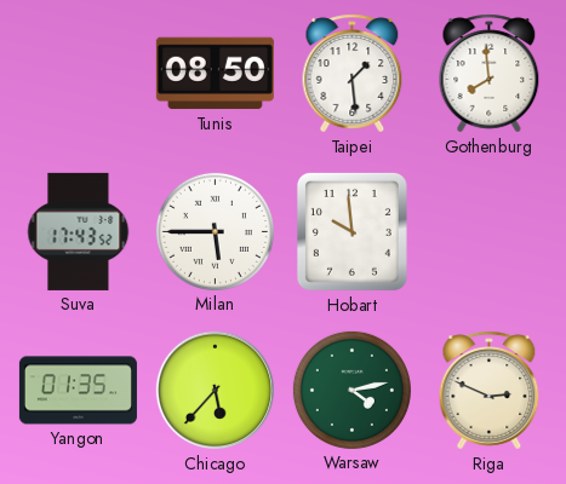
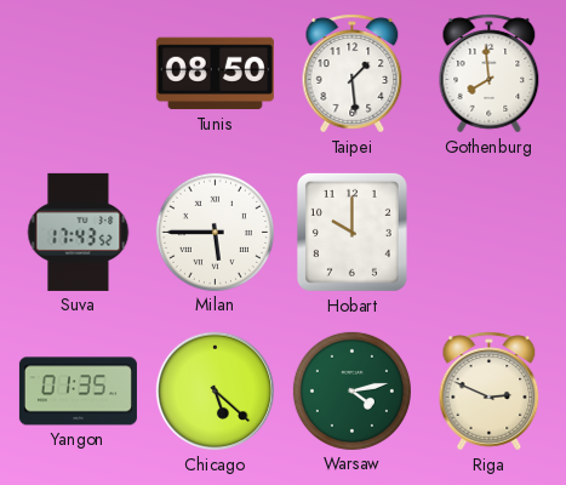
Hobart: 9:59 -> 10:00
Chicago: 5:37 -> 5:22
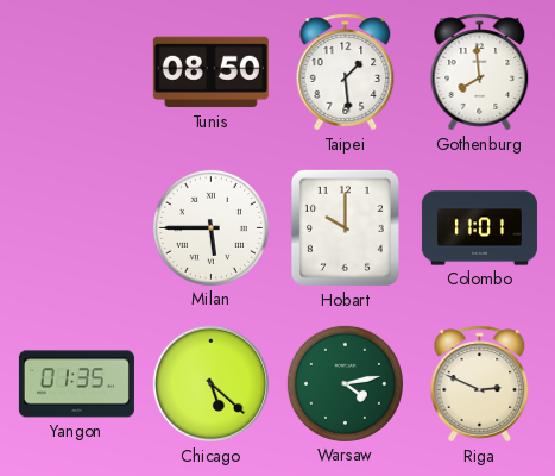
Suva: 17:43 -> none
Colombo: none -> 11:01
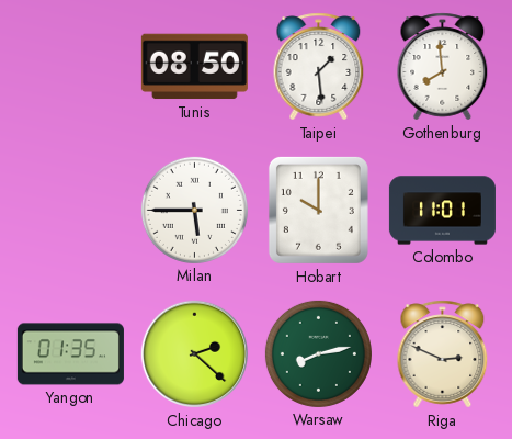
Chicago: 5:22 -> 2:22
Warsaw: 4:13 -> 8:13
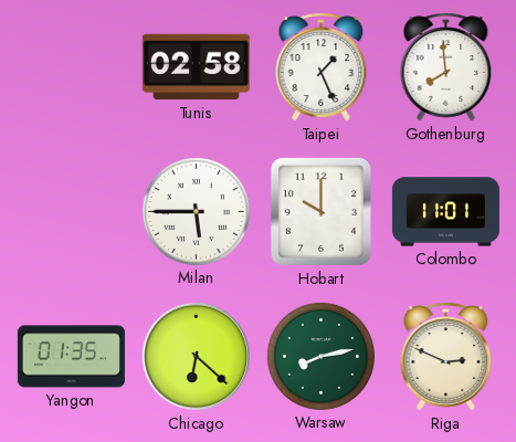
Tunis: 08:50 -> 02:58
Taipei: 1:29 -> 1:26
Chicago: 2:22 -> 6:22
